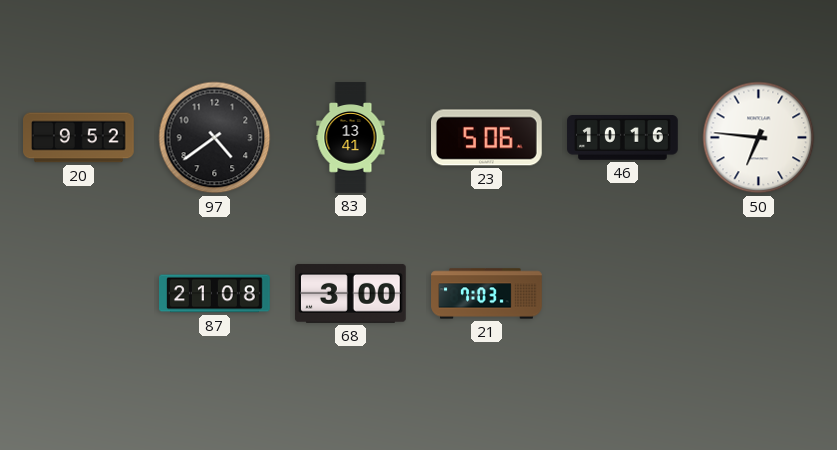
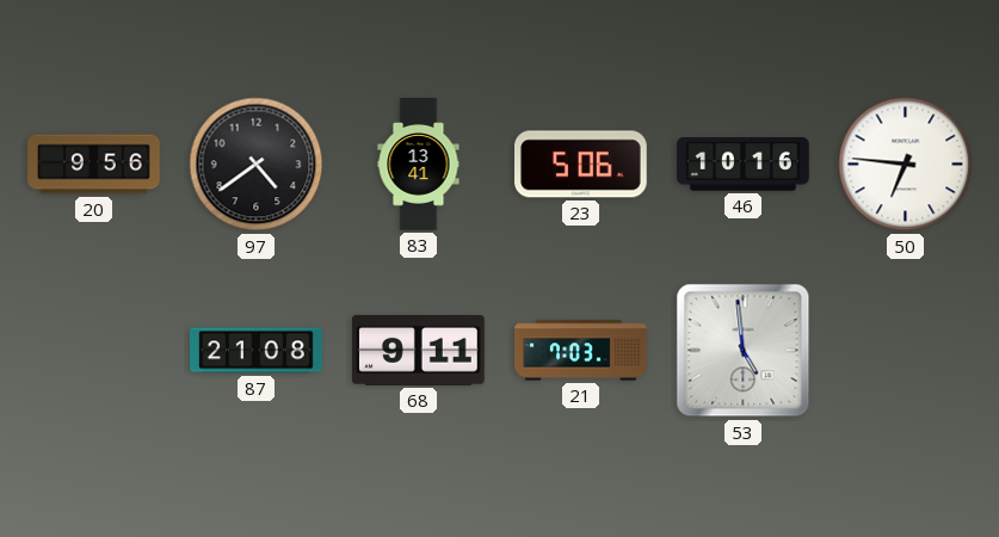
20: 9:52 -> 9:56
68: 3:00 -> 9:11
53: none -> 4:59
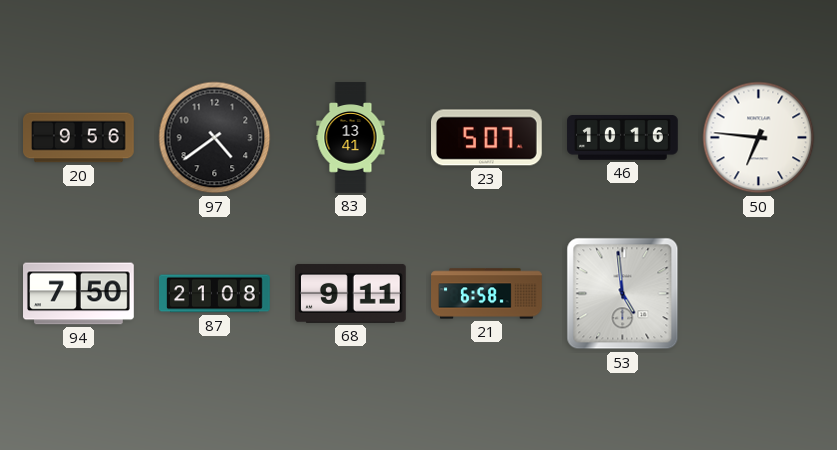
23: 5:06 -> 5:07
94: none -> 7:50
21: 7:03 -> 6:58
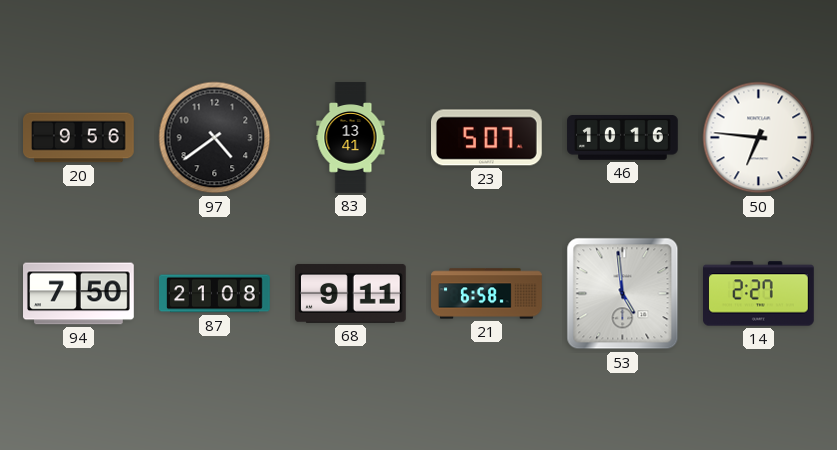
14: none -> 2:27
